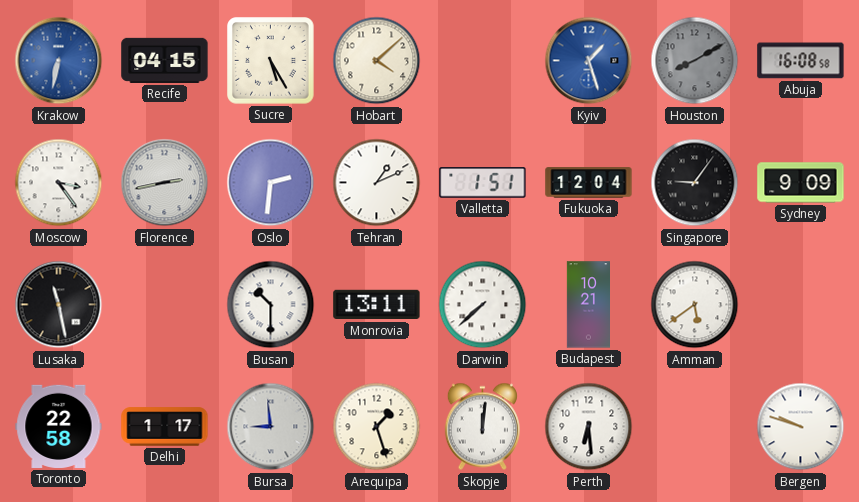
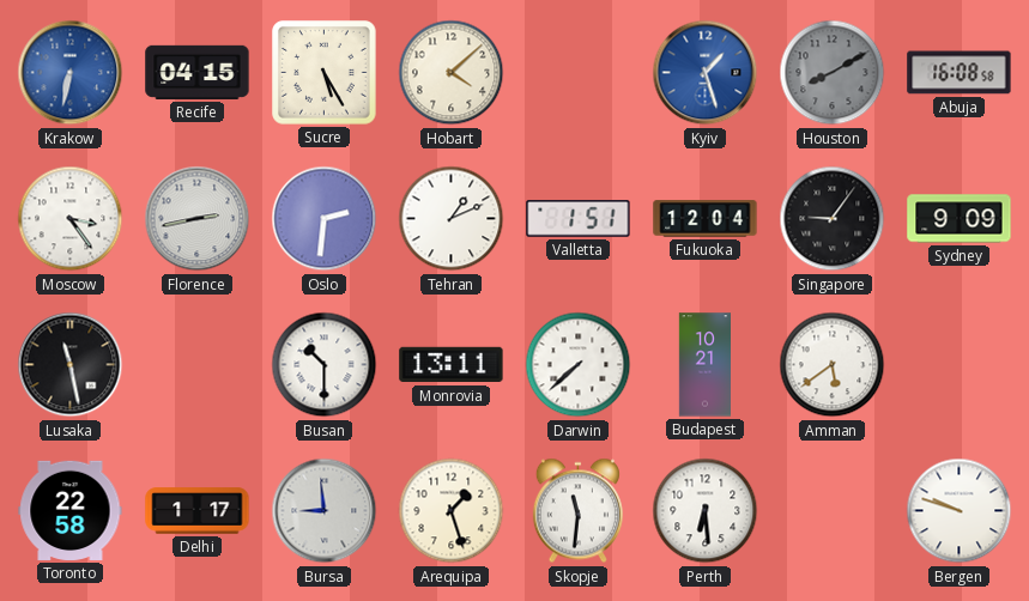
Skopje: 12:01 -> 11:31
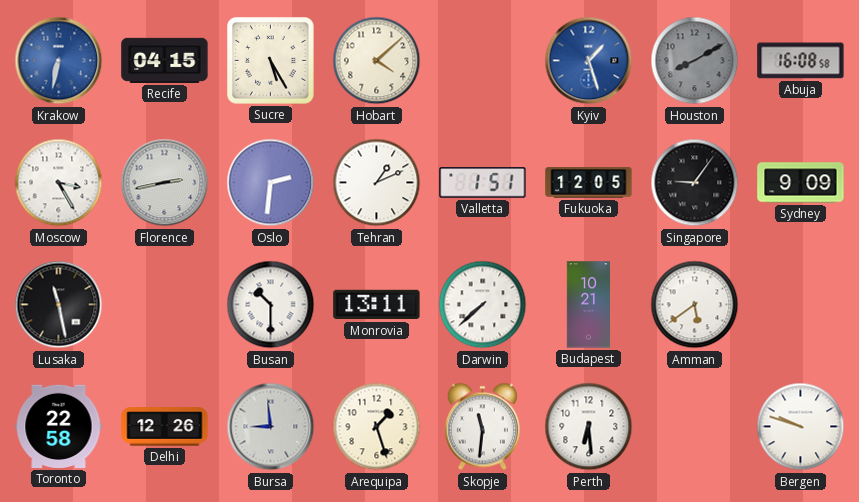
Moscow: 3:24 -> 3:25
Fukuoka: 12:04 -> 12:05
Delhi: 1:17 -> 12:26
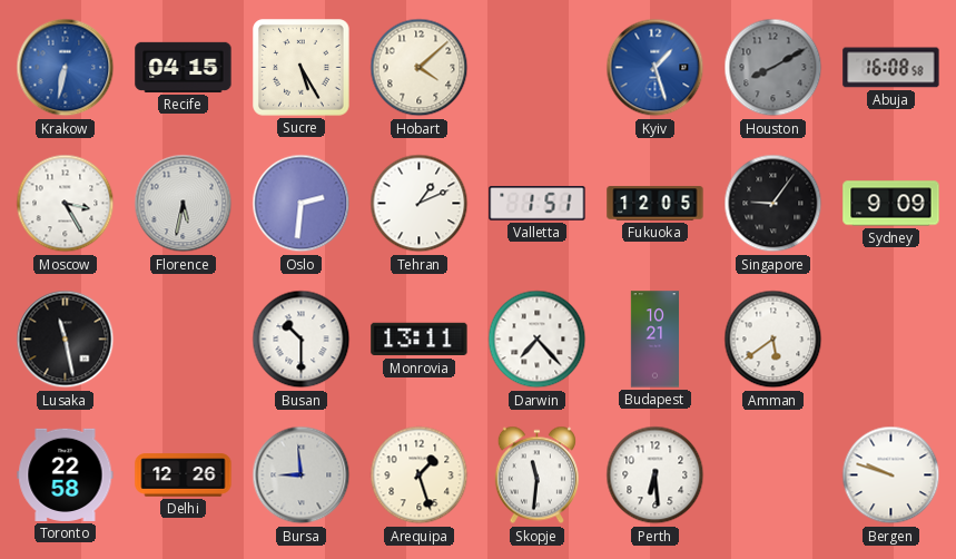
Florence: 2:43 -> 5:32
Darwin: 7:38 -> 7:23
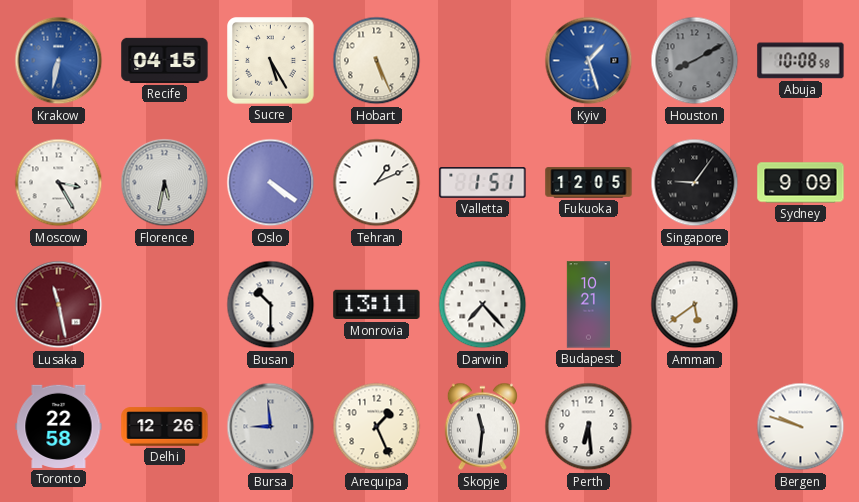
Hobart: 4:08 -> 5:26
Abuja: 16:08 -> 10:08
Oslo: 2:31 -> 4:21
Lusaka dial: black -> burgundy
Arequipa: 1:27 -> 1:26
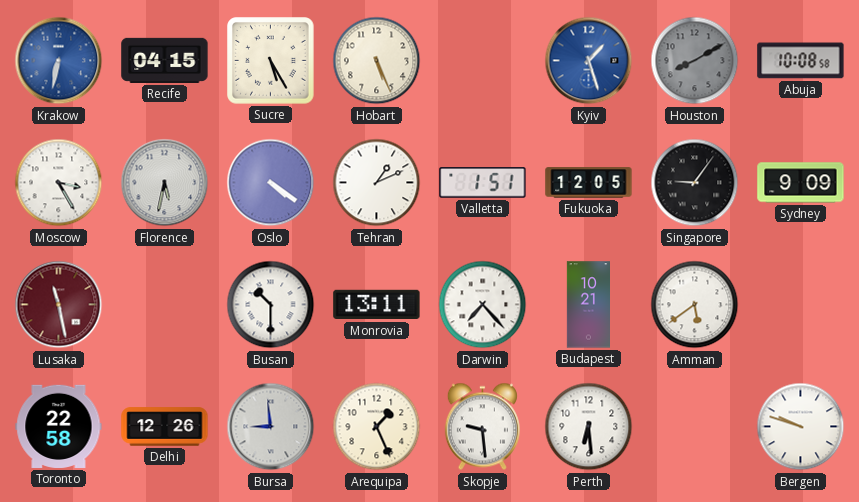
Skopje: 11:31 -> 9:29
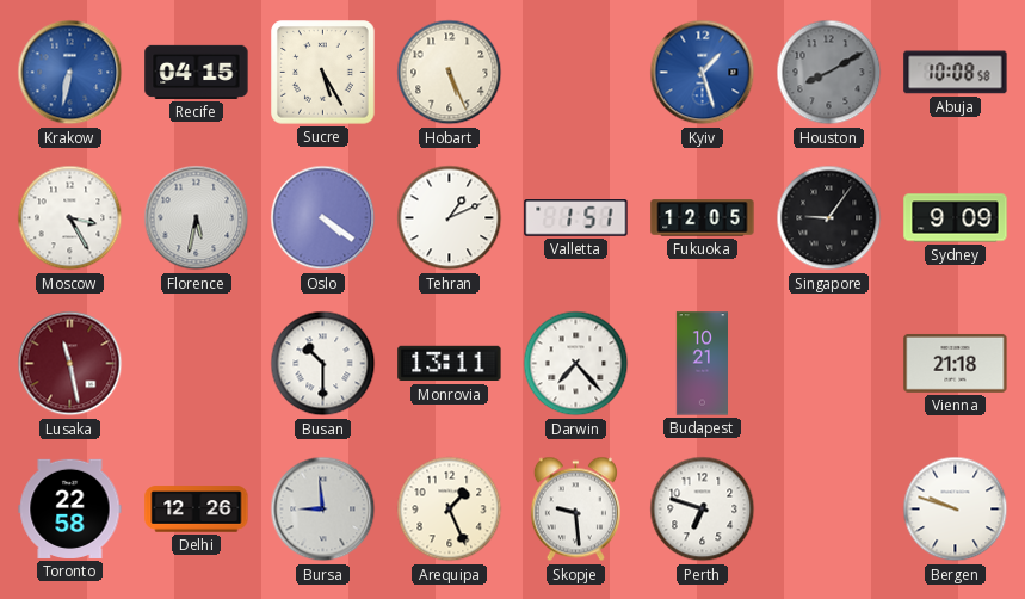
Amman: 5:39 -> none
Vienna: none -> 21:18
Perth: 6:29 -> 6:48
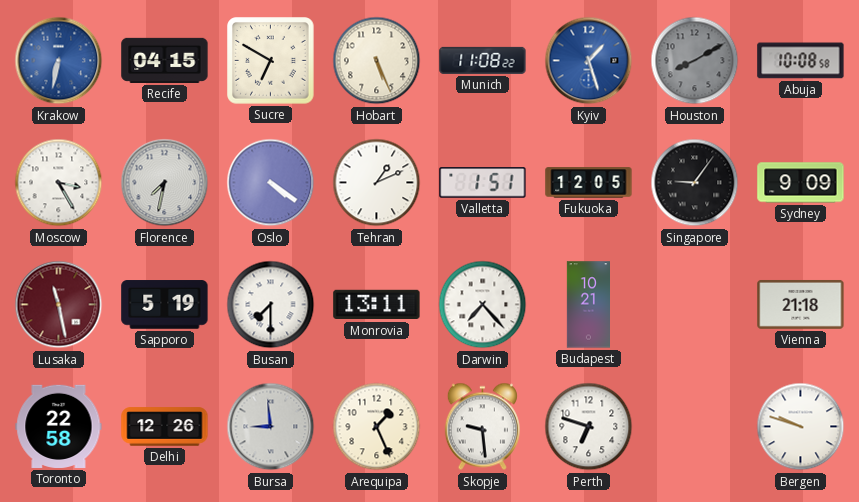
Sucre: 5:25 -> 6:50
Munich: none -> 11:08
Florence: 5:32 -> 7:32
Sapporo: none -> 5:19
Busan: 10:30 -> 7:30
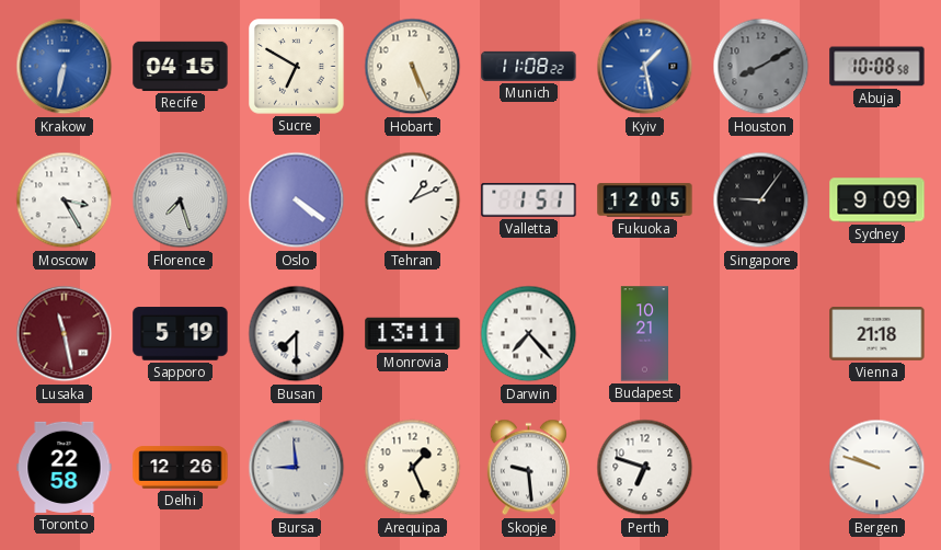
Kyiv: 1:27 -> 1:28
Florence: 7:32 -> 7:27
